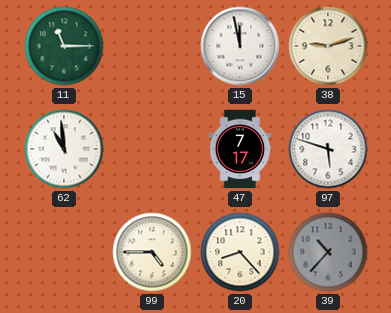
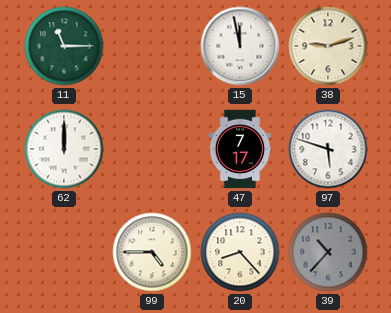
62: 10:59 -> 12:00
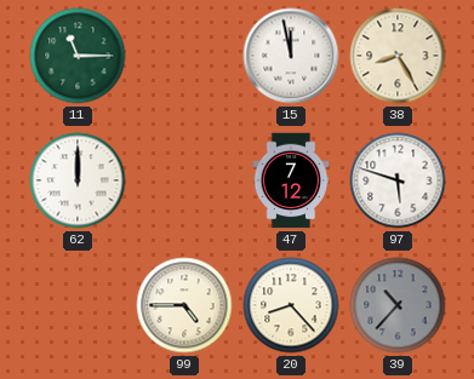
38: 9:12 -> 8:25
47: 7:17 -> 7:12
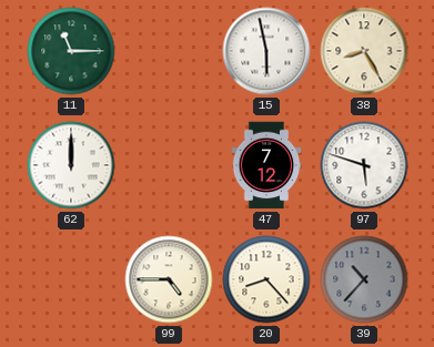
15: 11:58 -> 5:58
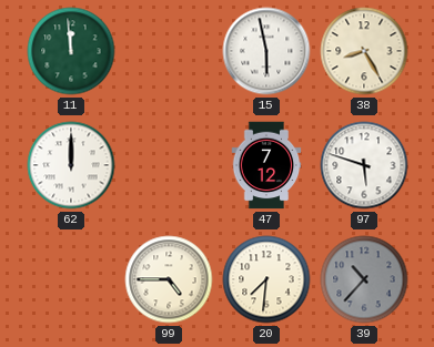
11: 11:15 -> 11:59
20: 8:23 -> 7:31
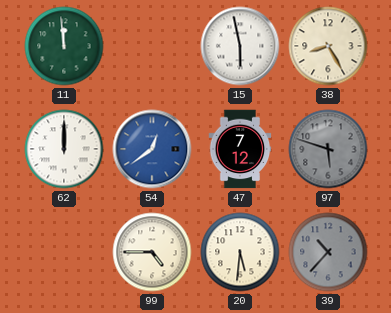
54: none -> 12:39
97 dial: white -> grey
20: 7:31 -> 5:31
